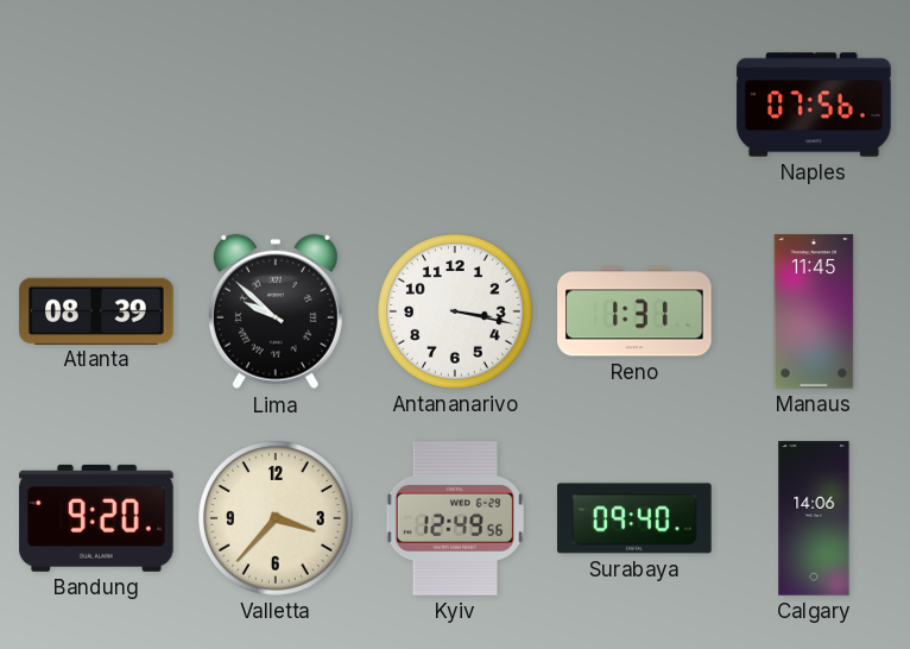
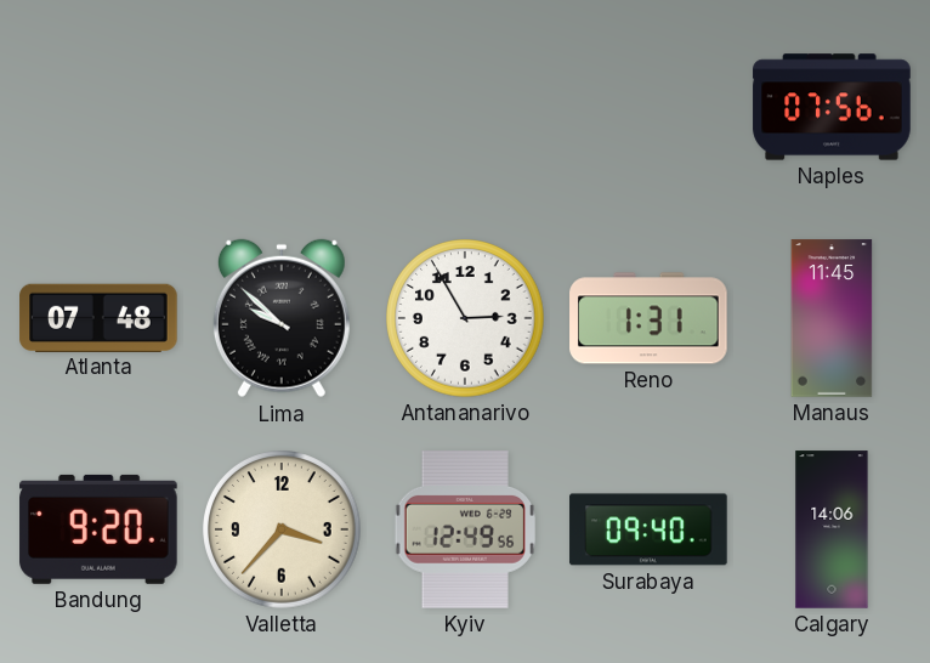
Atlanta: 08:39 -> 07:48
Antananarivo: 3:17 -> 2:55
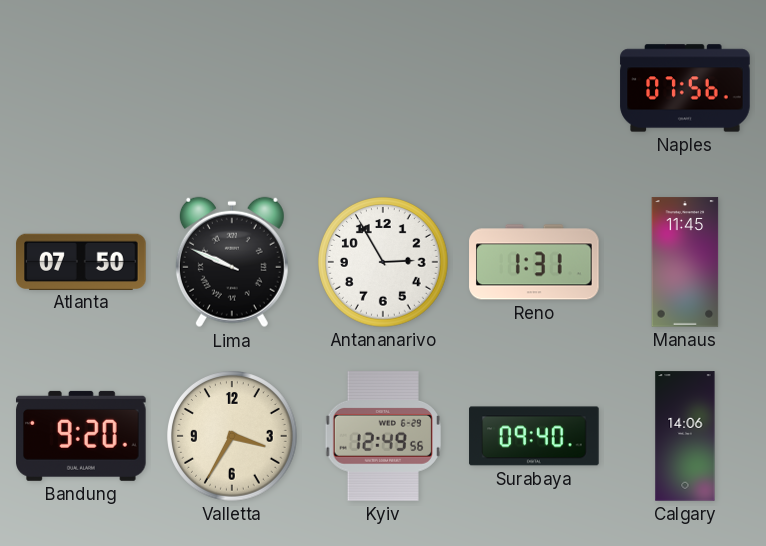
Atlanta: 07:48 -> 07:50
Lima: 9:52 -> 9:49
Valletta: 3:37 -> 3:35
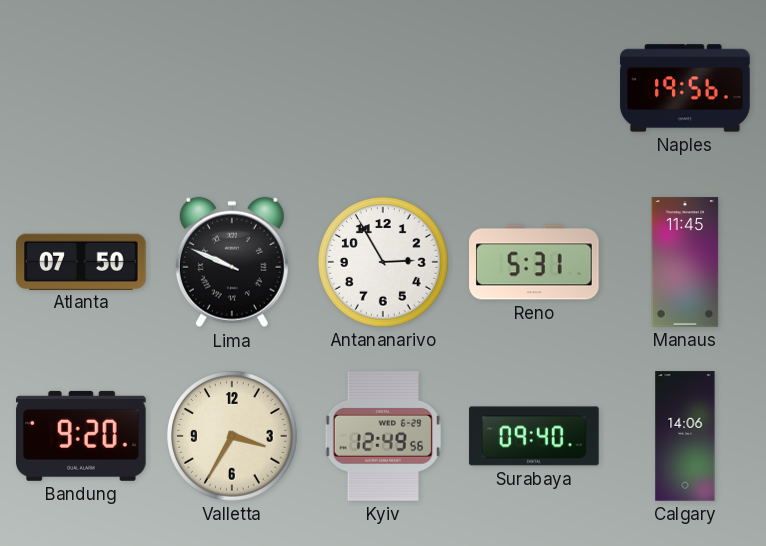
Naples: 07:56 -> 19:56
Reno: 1:31 -> 5:31
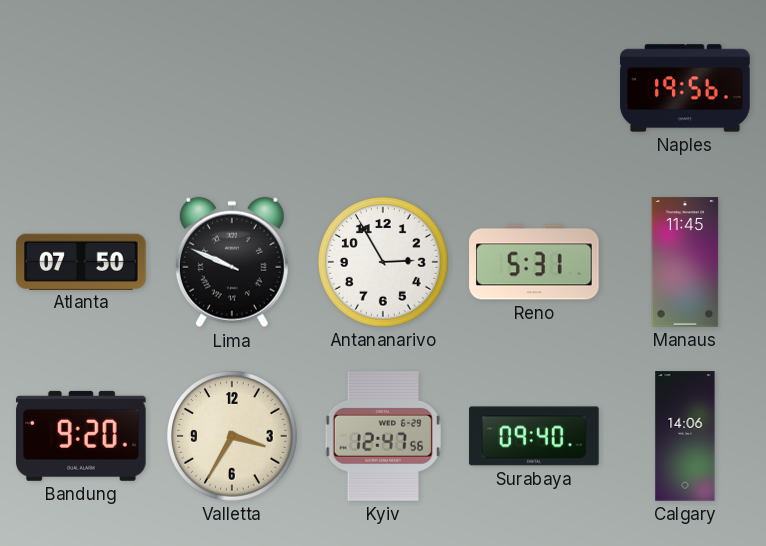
Kyiv: 12:49 -> 12:47
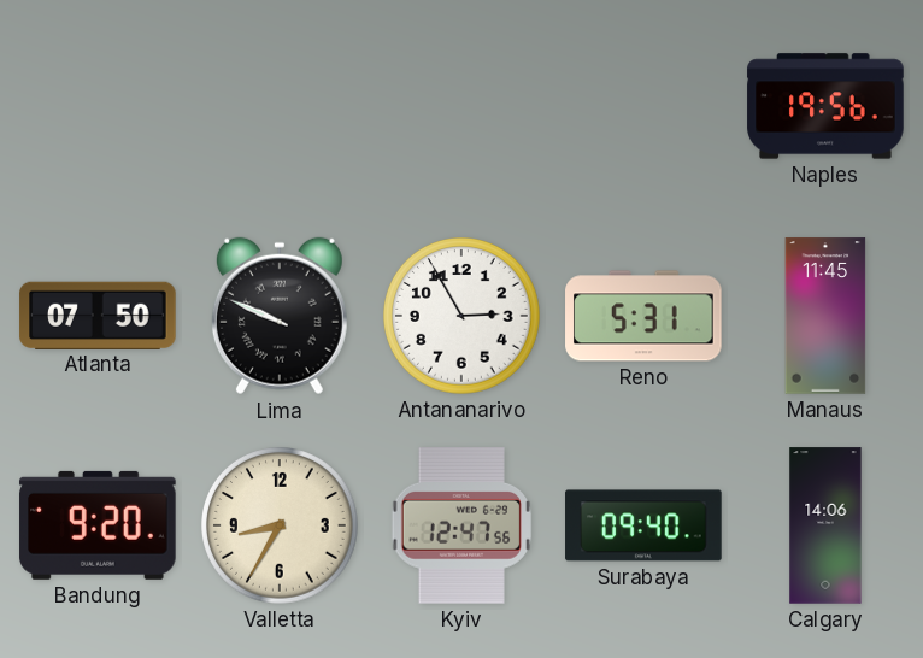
Valletta: 3:35 -> 8:35
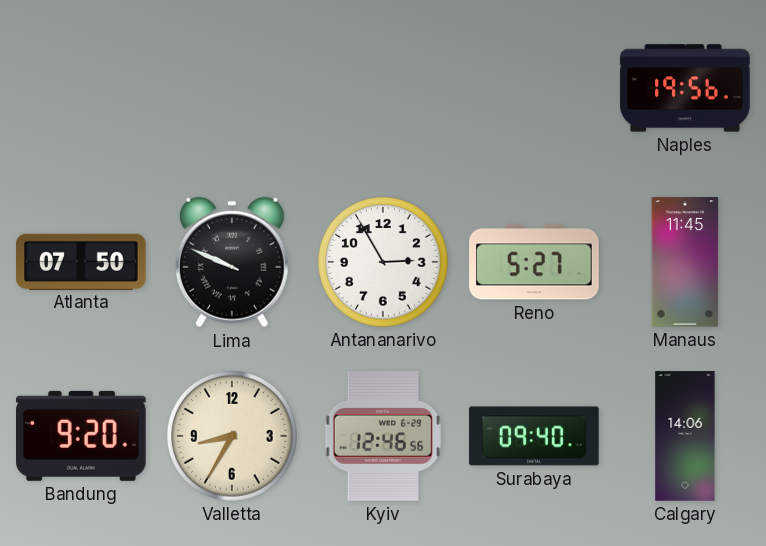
Reno: 5:31 -> 5:27
Kyiv: 12:47 -> 12:46
